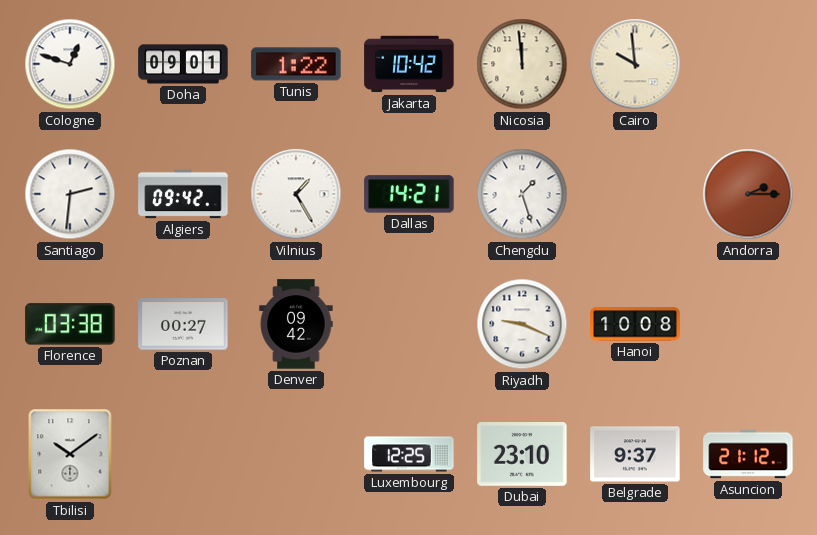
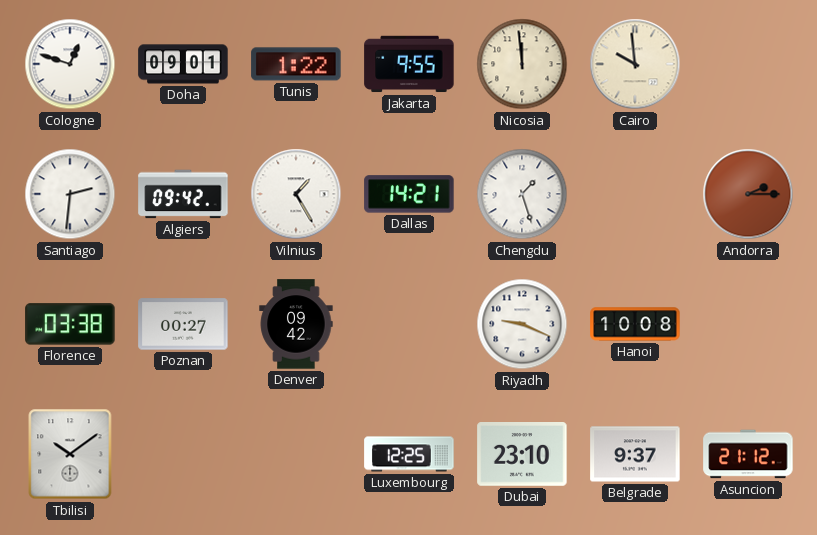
Jakarta: 10:42 -> 9:55
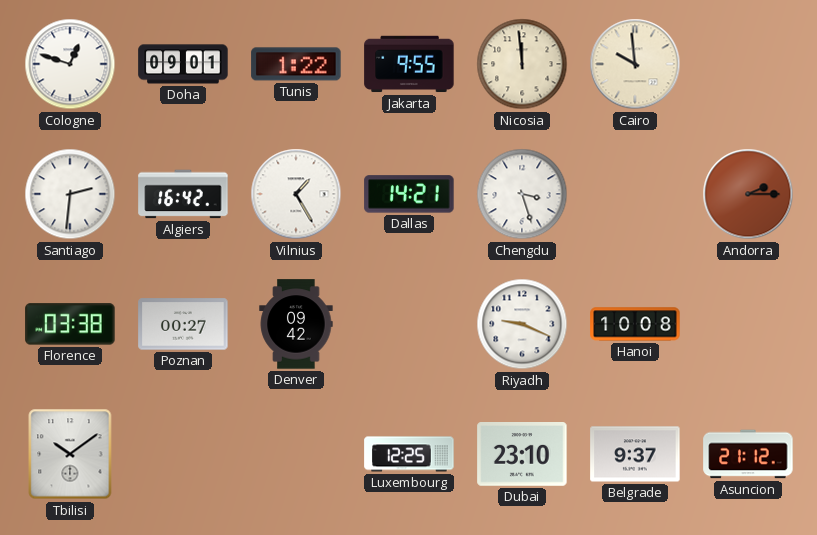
Algiers: 09:42 -> 16:42
Chengdu: 1:27 -> 3:27
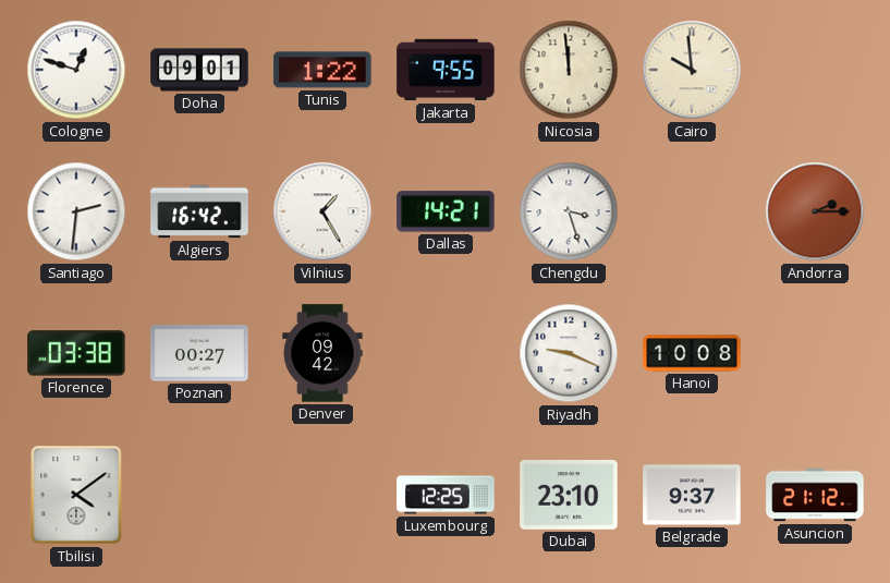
Tbilisi: 10:09 -> 4:09
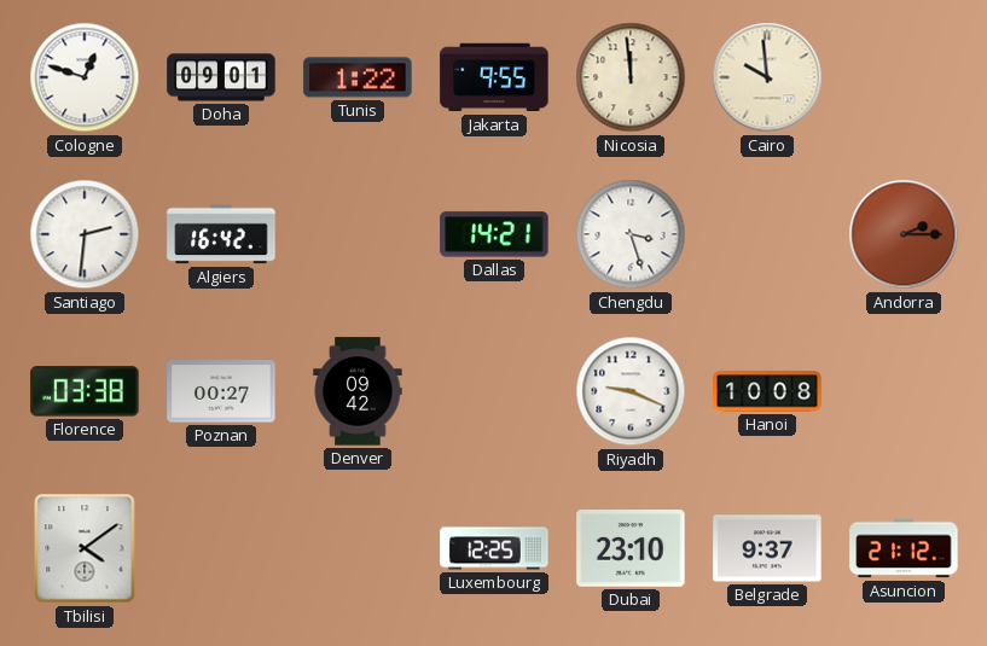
Vilnius: 1:25 -> none
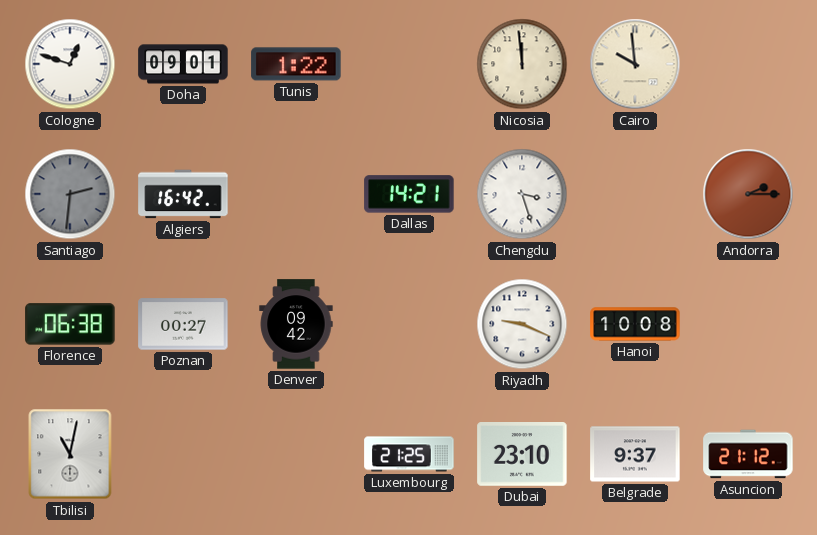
Jakarta: 9:55 -> none
Santiago dial: white -> grey
Florence: 03:38 -> 06:38
Tbilisi: 4:09 -> 11:02
Luxembourg: 12:25 -> 21:25
